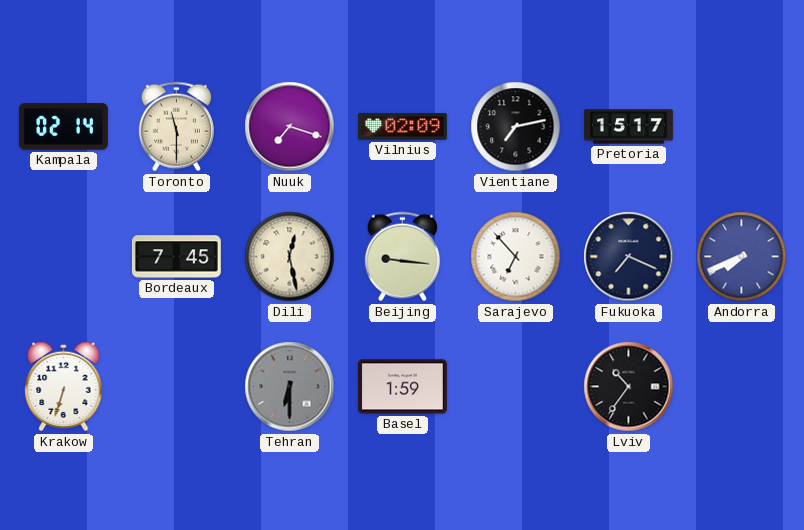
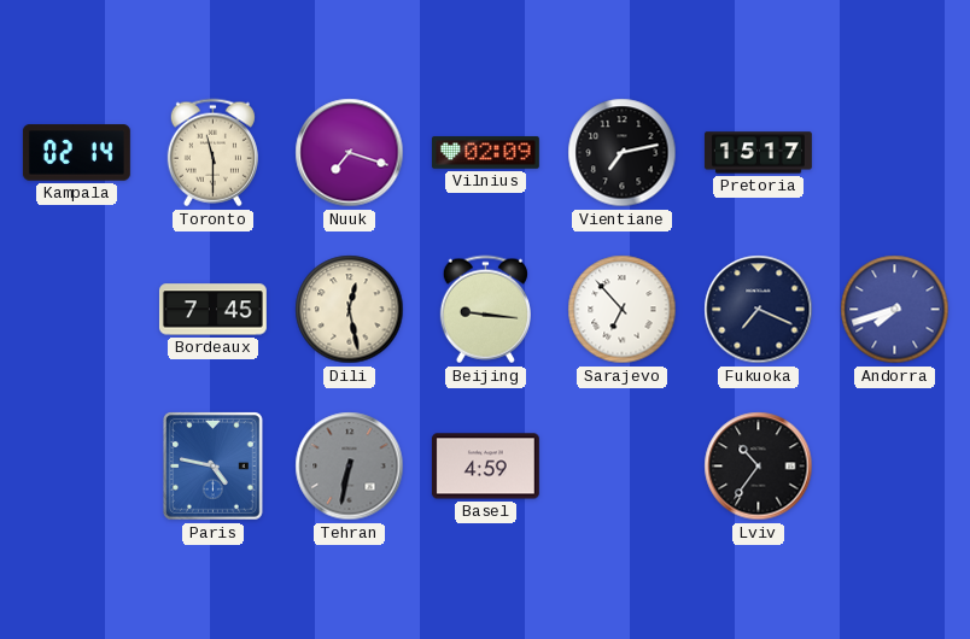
Andorra: 7:41 -> 7:42
Krakow: 6:33 -> none
Paris: none -> 4:47
Tehran: 6:30 -> 6:32
Basel: 1:59 -> 4:59
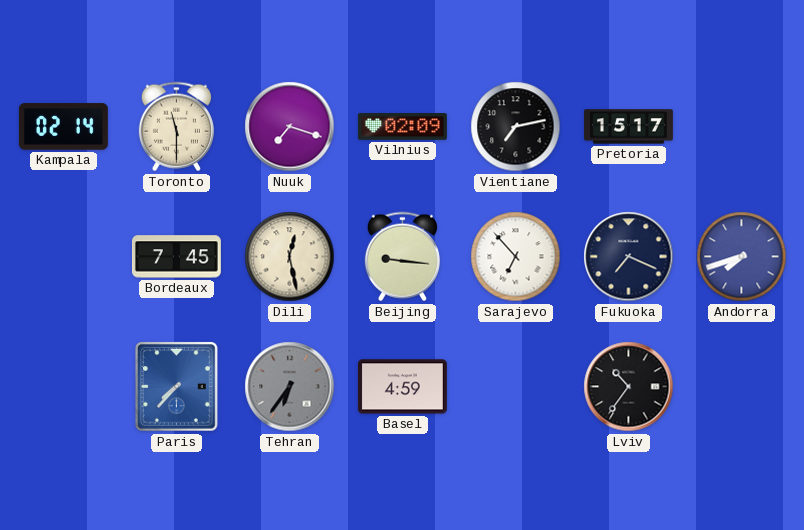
Paris: 4:47 -> 7:37
Tehran: 6:32 -> 6:36
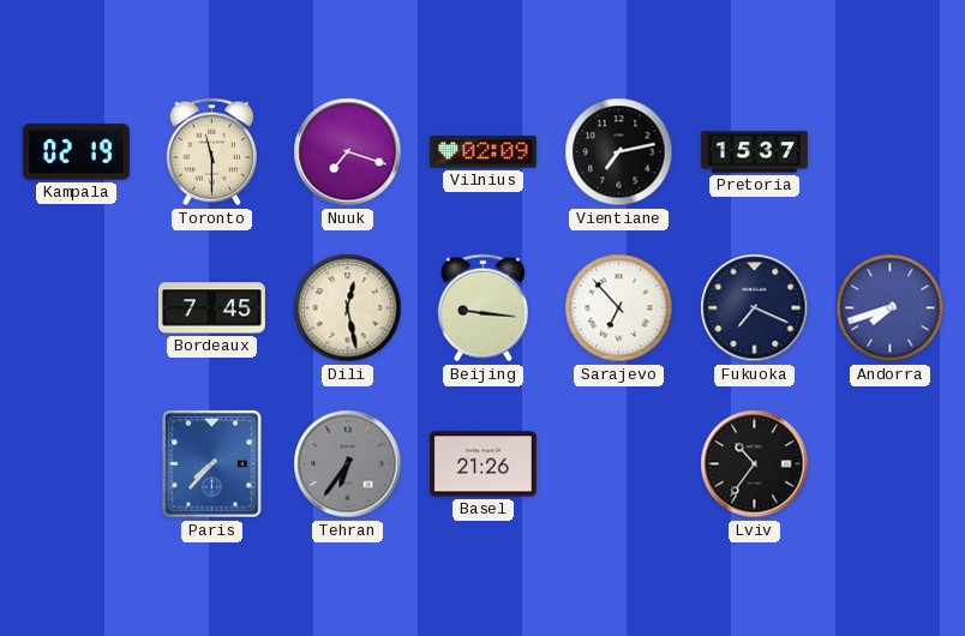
Kampala: 02:14 -> 02:19
Pretoria: 15:17 -> 15:37
Basel: 4:59 -> 21:26
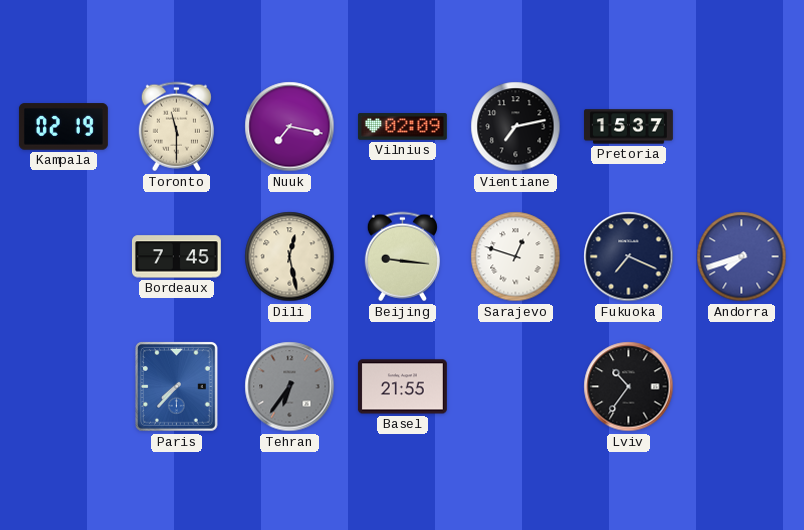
Nuuk: 7:18 -> 7:17
Sarajevo: 6:53 -> 12:48
Basel: 21:26 -> 21:55
